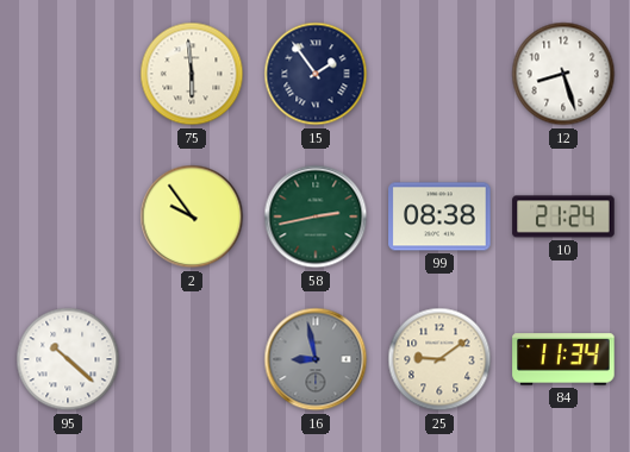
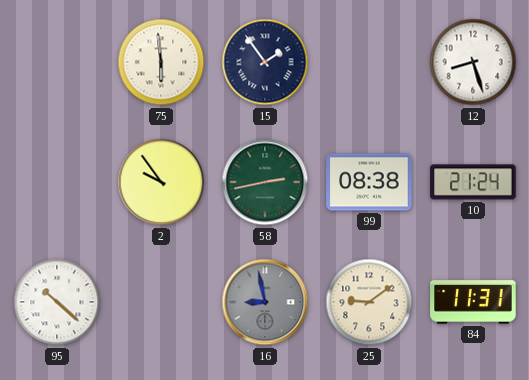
84: 11:34 -> 11:31
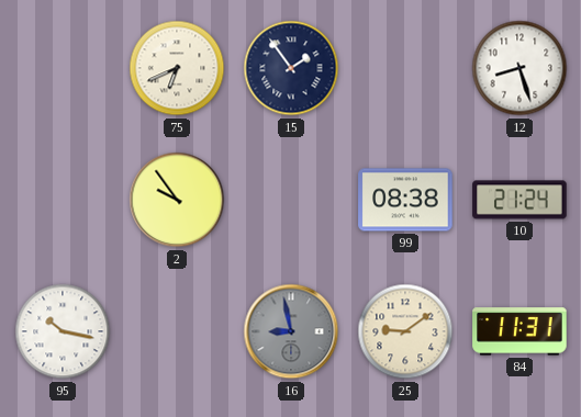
75: 5:59 -> 6:41
58: 2:43 -> none
95: 10:22 -> 10:17
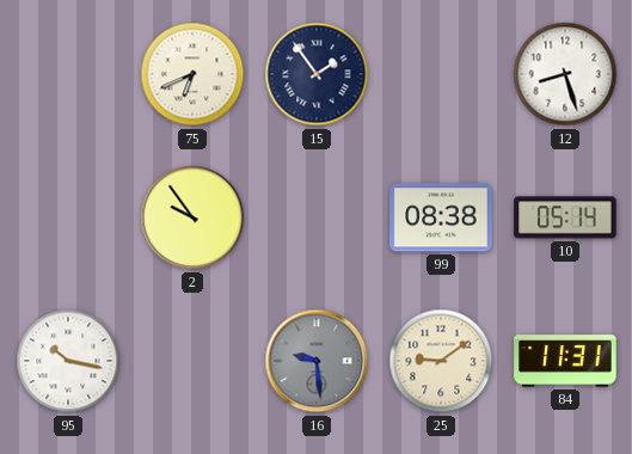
10: 21:24 -> 05:14
16: 8:58 -> 9:29
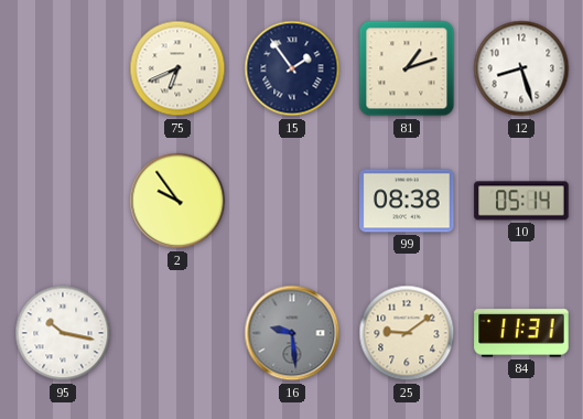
81: none -> 1:12
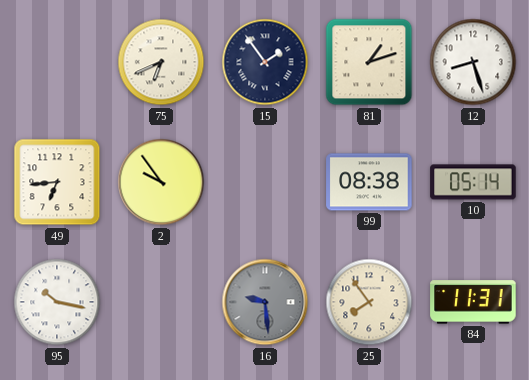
49: none -> 6:44
25: 9:09 -> 7:54
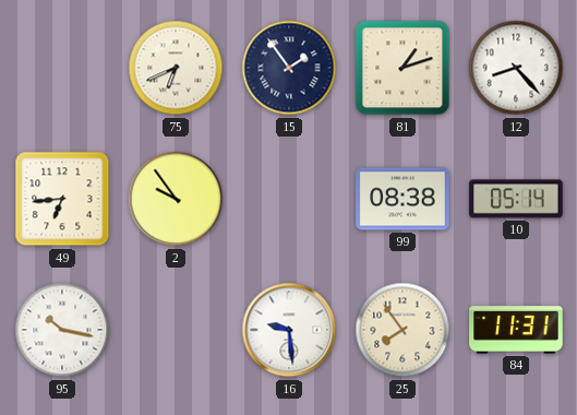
12: 8:27 -> 8:23
16 dial: grey -> white
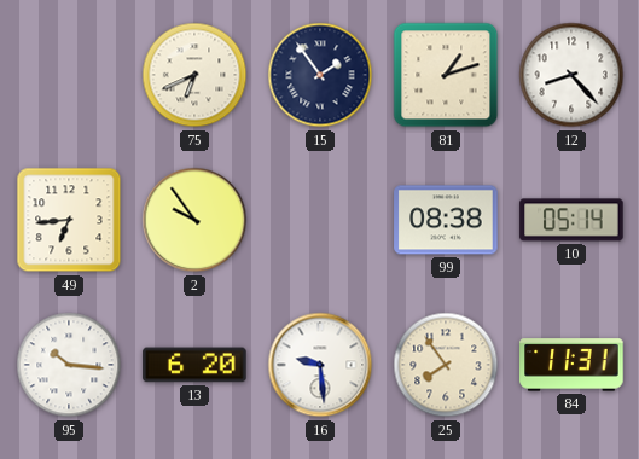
95: 10:17 -> 10:16
13: none -> 6:20
